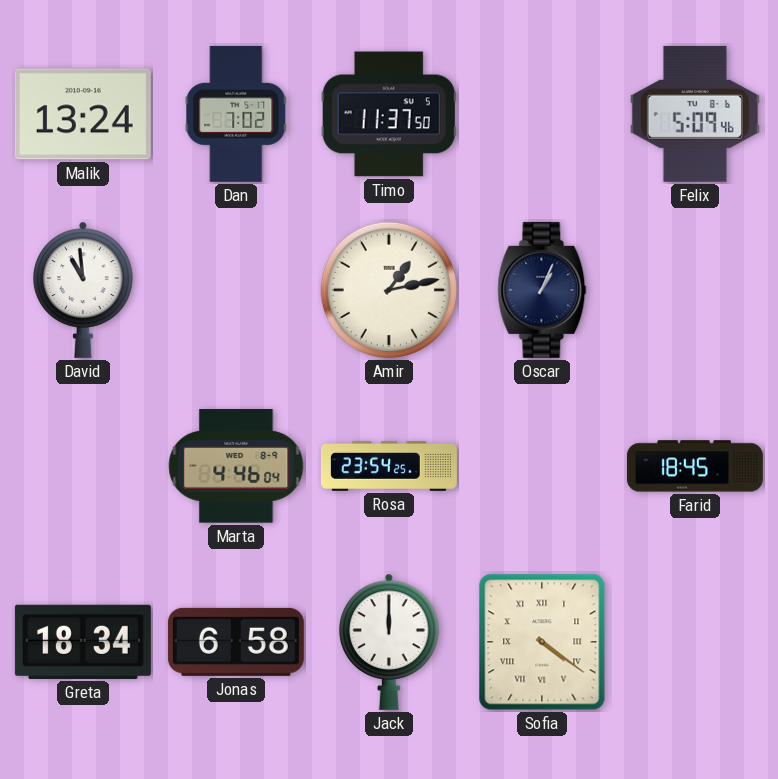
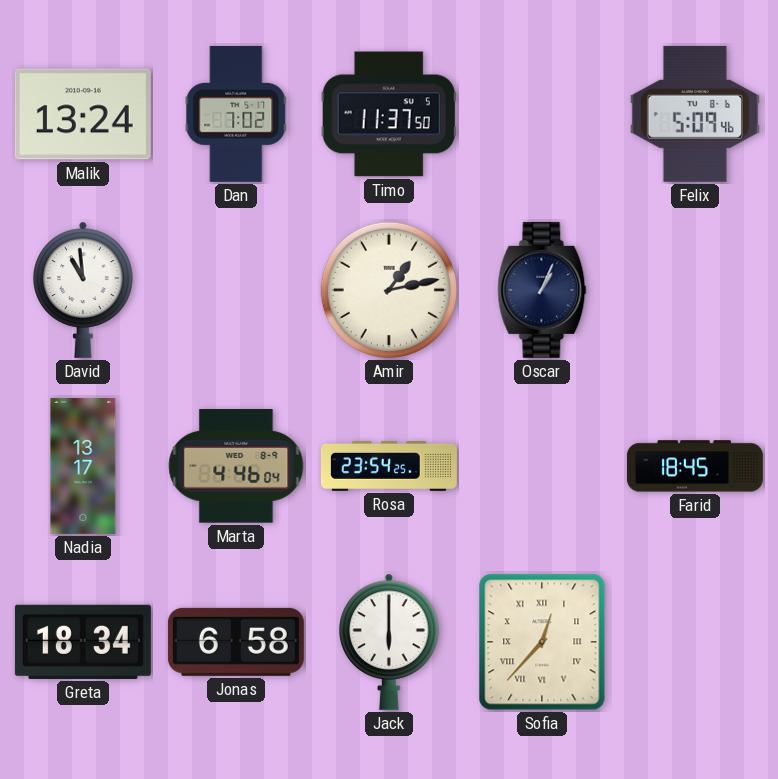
Nadia: none -> 13:17
Jack: 12:00 -> 6:00
Sofia: 4:21 -> 12:37
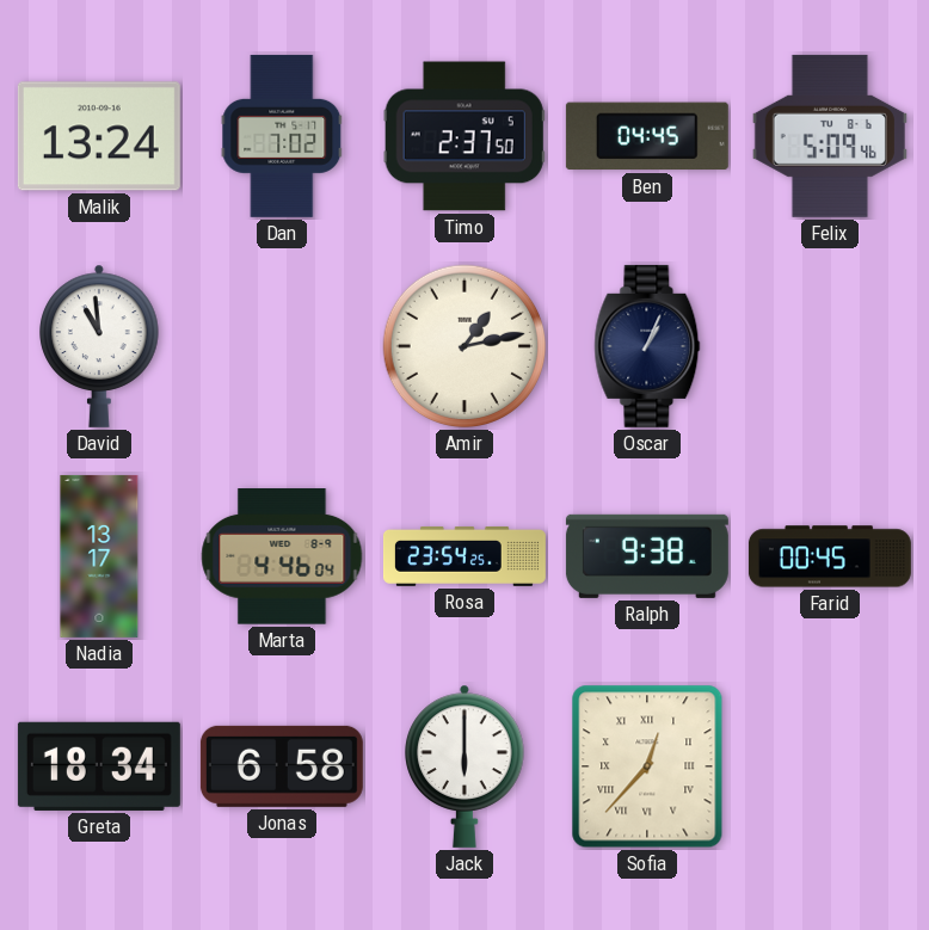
Timo: 11:37 -> 2:37
Ben: none -> 04:45
Ralph: none -> 9:38
Farid: 18:45 -> 00:45
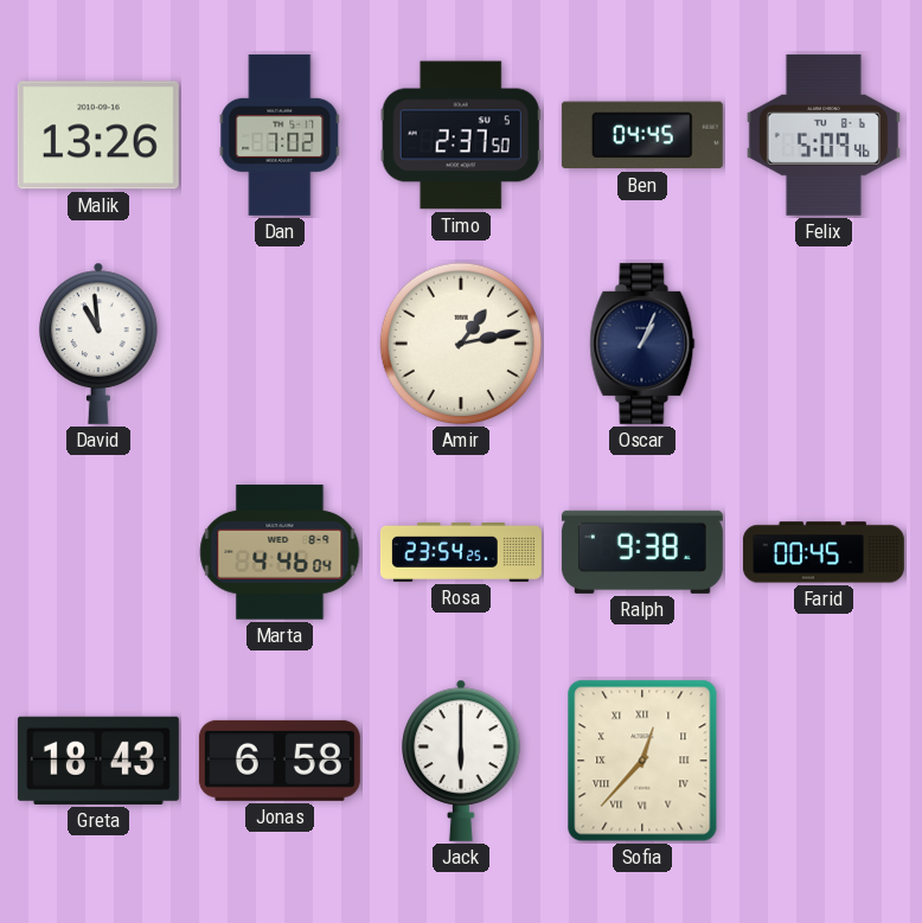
Malik: 13:24 -> 13:26
Nadia: 13:17 -> none
Greta: 18:34 -> 18:43
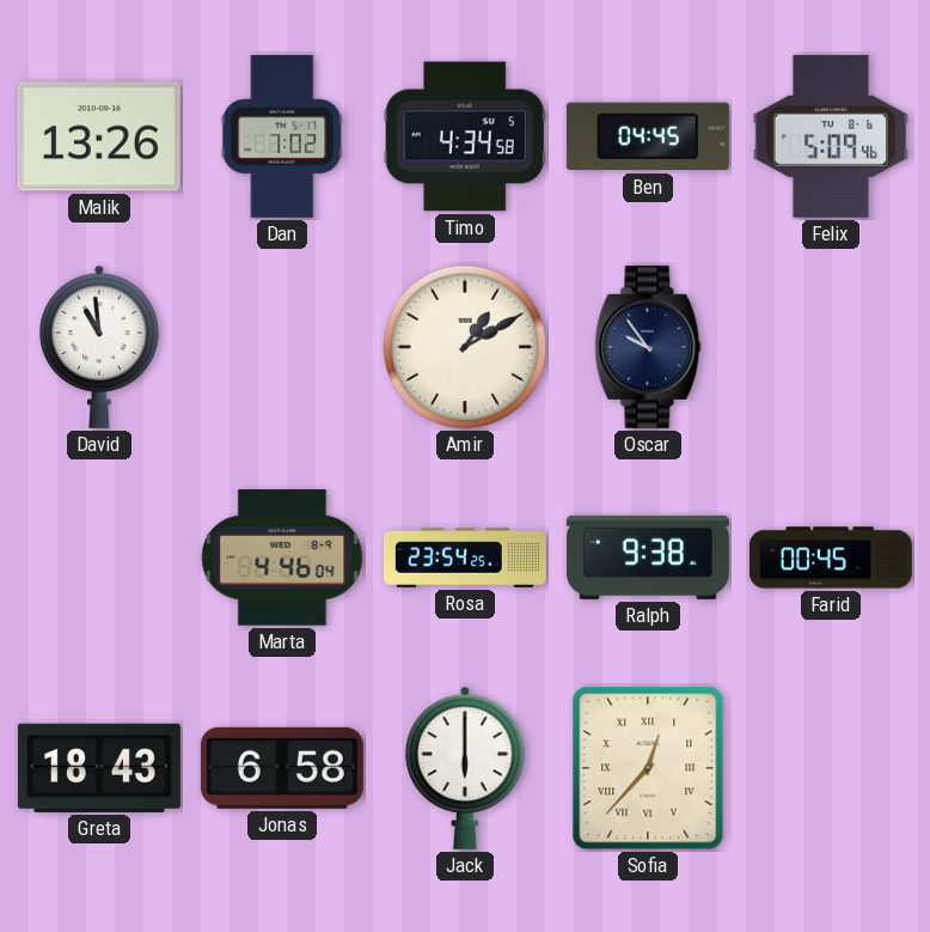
Timo: 2:37 -> 4:34
Amir: 1:13 -> 1:10
Oscar: 1:04 -> 9:54
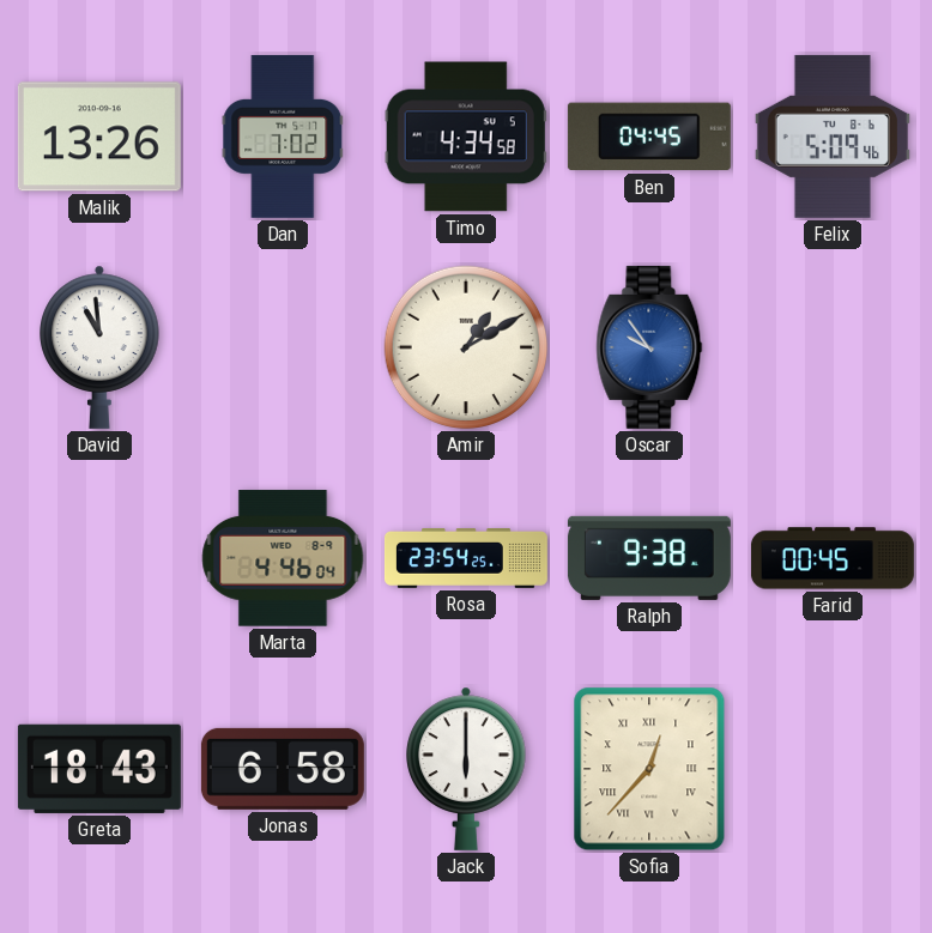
Oscar dial: navy -> blue
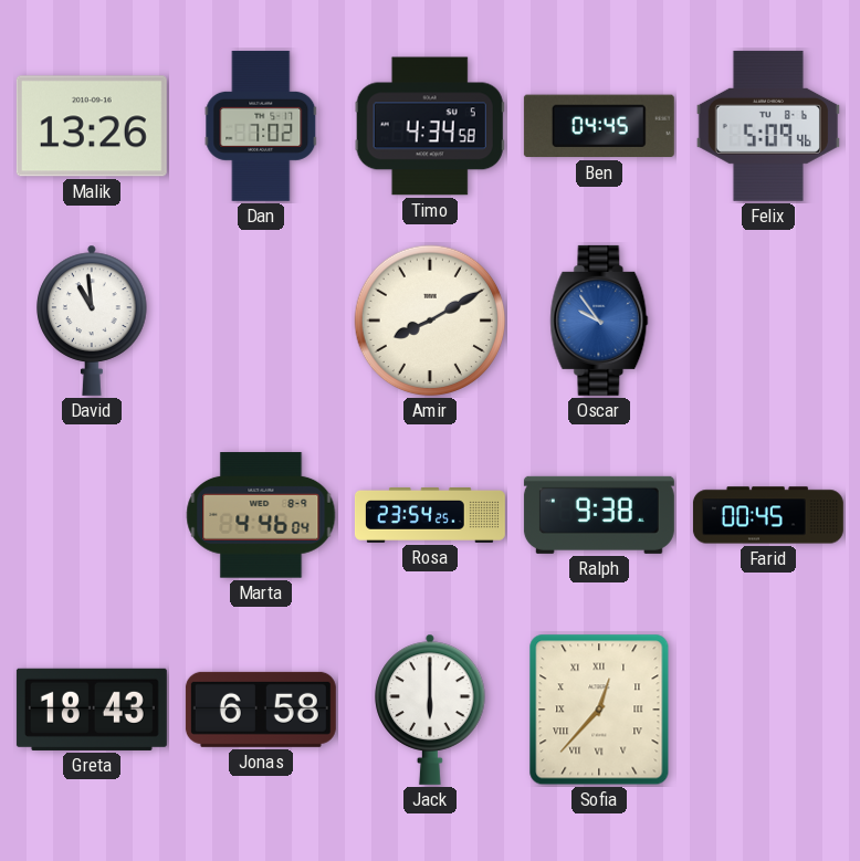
Amir: 1:10 -> 8:10
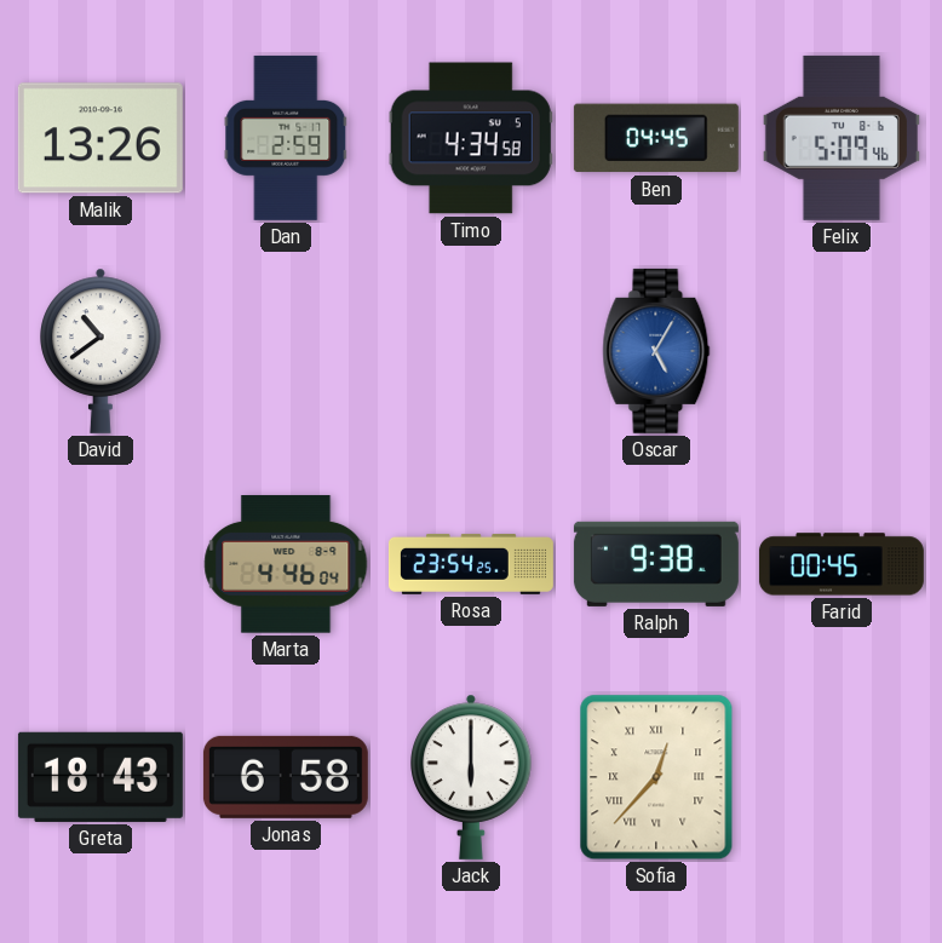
Dan: 7:02 -> 2:59
David: 10:59 -> 10:39
Amir: 8:10 -> none
Oscar: 9:54 -> 5:05
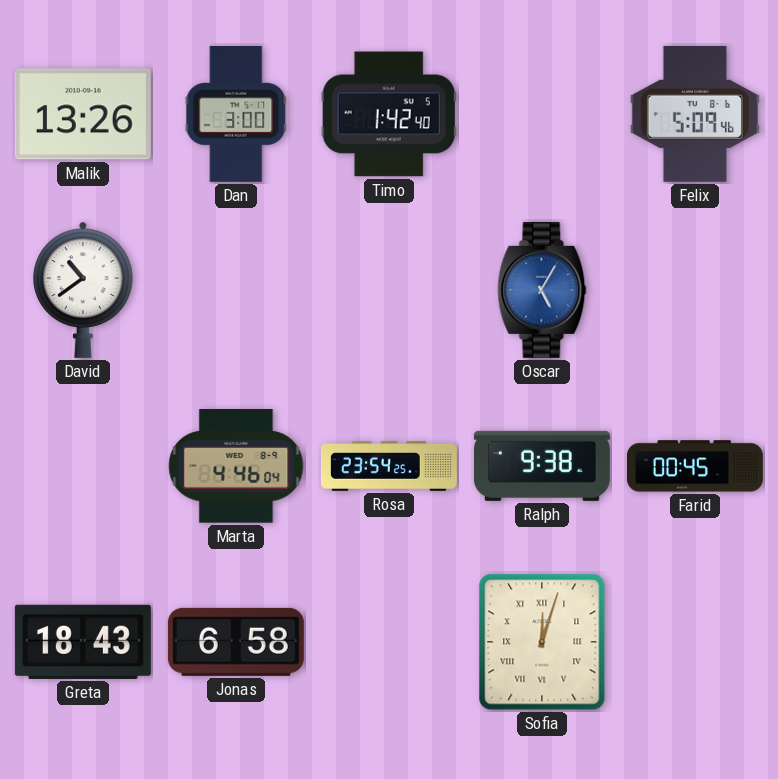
Dan: 2:59 -> 3:00
Timo: 4:34 -> 1:42
Ben: 04:45 -> none
Jack: 6:00 -> none
Sofia: 12:37 -> 12:03
